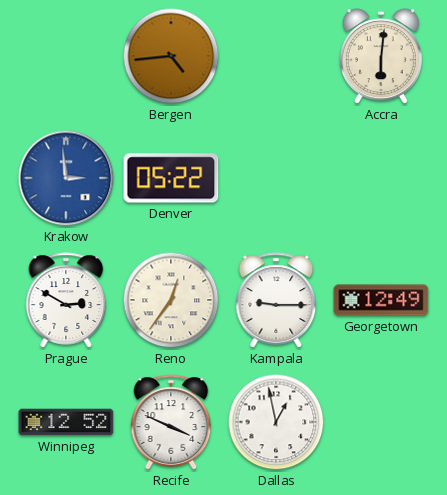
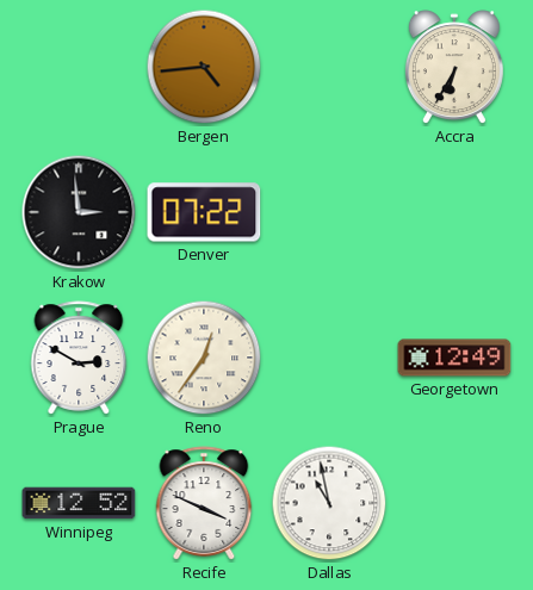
Accra: 6:01 -> 6:35
Krakow dial: blue -> black
Denver: 05:22 -> 07:22
Kampala: 9:15 -> none
Dallas: 12:58 -> 10:58
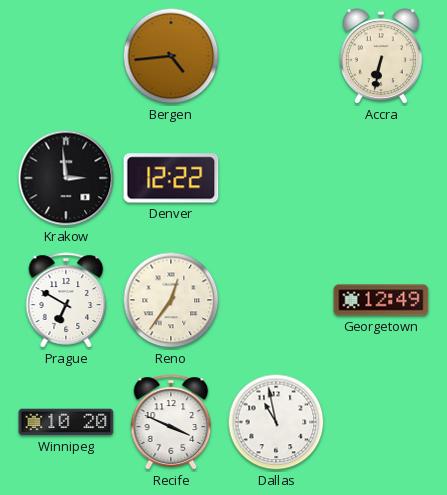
Accra: 6:35 -> 6:32
Denver: 07:22 -> 12:22
Prague: 2:50 -> 6:50
Winnipeg: 12:52 -> 10:20
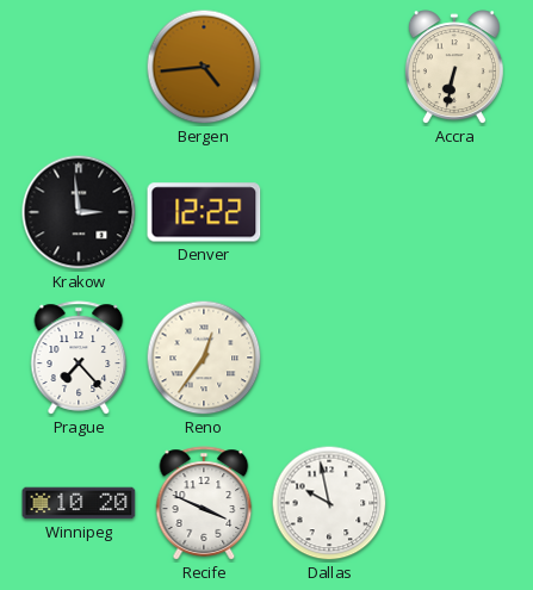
Prague: 6:50 -> 7:23
Georgetown: 12:49 -> none
Dallas: 10:58 -> 9:58
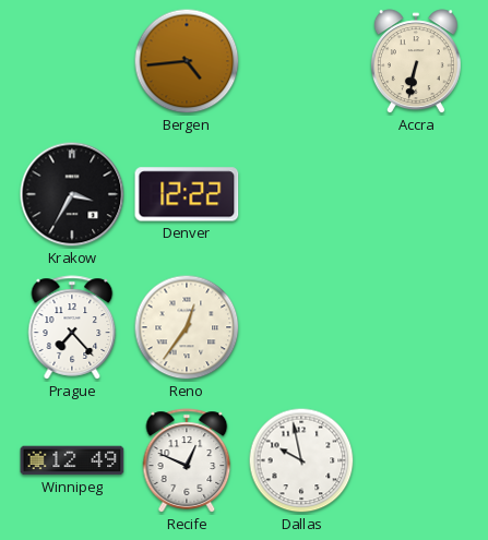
Krakow: 2:59 -> 3:35
Winnipeg: 10:20 -> 12:49
Recife: 3:49 -> 12:49
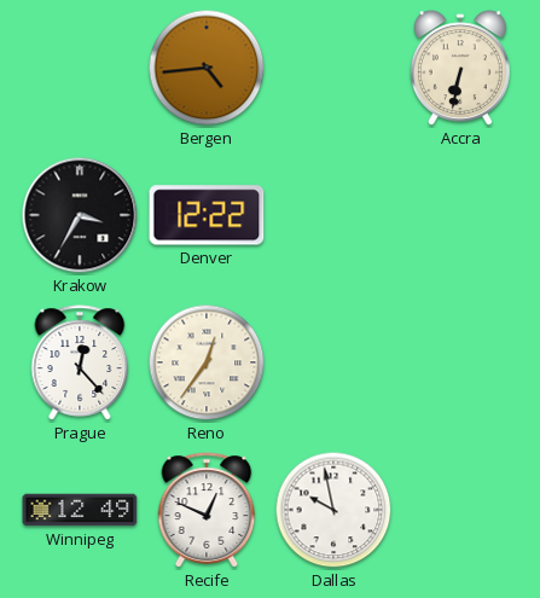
Prague: 7:23 -> 12:23
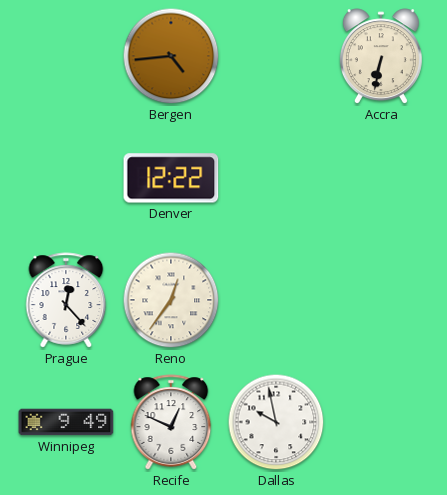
Krakow: 3:35 -> none
Winnipeg: 12:49 -> 9:49
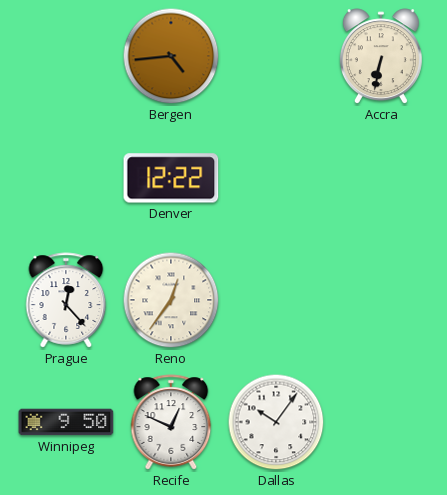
Winnipeg: 9:49 -> 9:50
Dallas: 9:58 -> 10:06
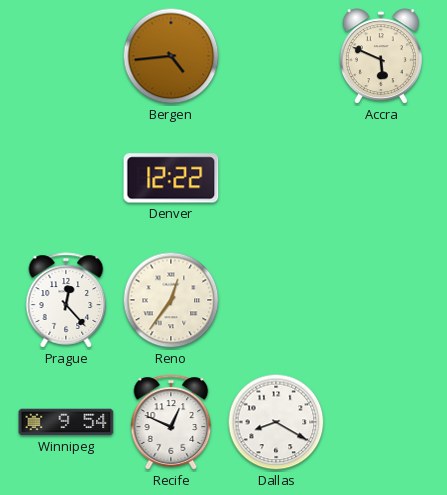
Accra: 6:32 -> 5:49
Winnipeg: 9:50 -> 9:54
Dallas: 10:06 -> 8:20
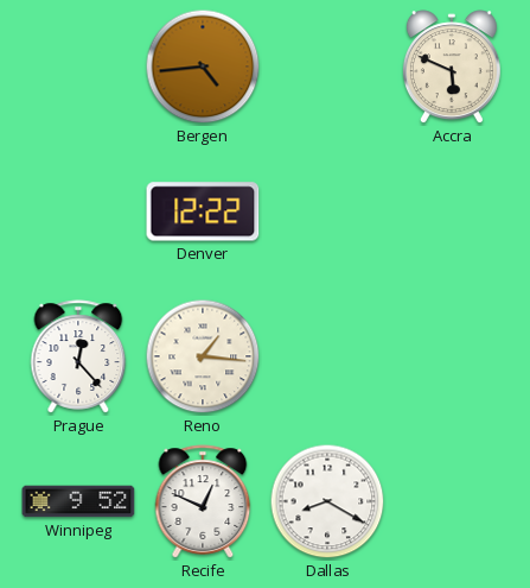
Reno: 12:36 -> 1:16
Winnipeg: 9:54 -> 9:52
